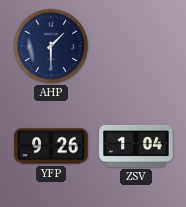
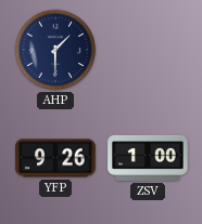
ZSV: 1:04 -> 1:00
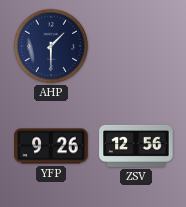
ZSV: 1:00 -> 12:56
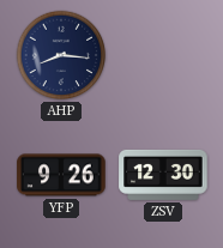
AHP: 1:30 -> 8:16
ZSV: 12:56 -> 12:30
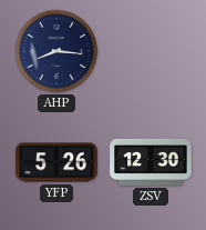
YFP: 9:26 -> 5:26
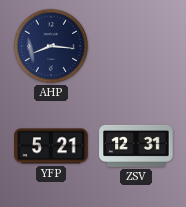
YFP: 5:26 -> 5:21
ZSV: 12:30 -> 12:31
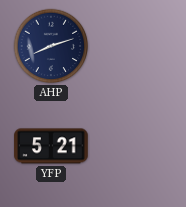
AHP: 8:16 -> 8:12
ZSV: 12:31 -> none
